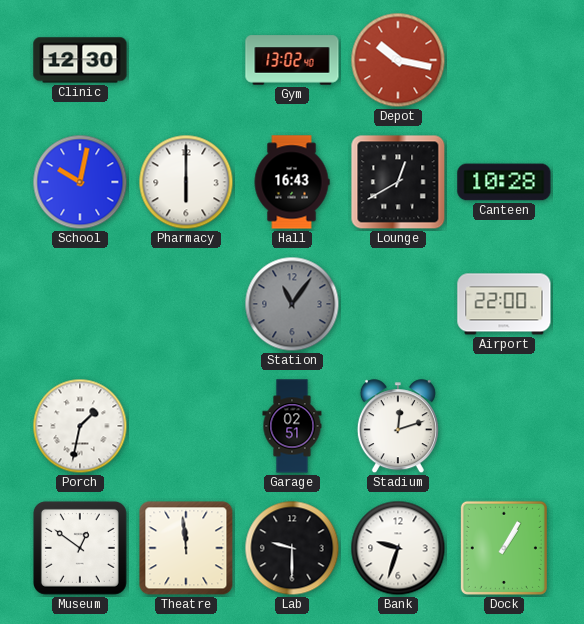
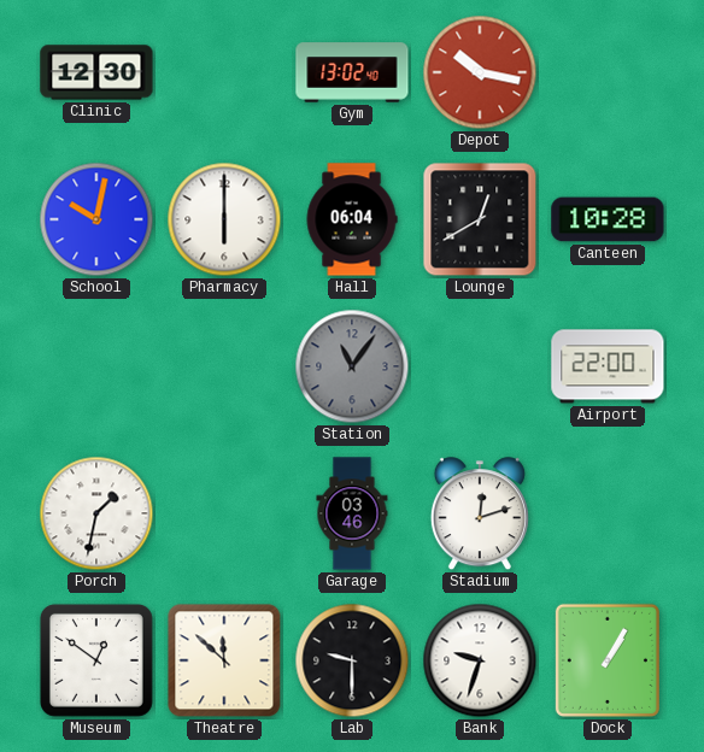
Hall: 16:43 -> 06:04
Garage: 02:51 -> 03:46
Theatre: 11:59 -> 11:52
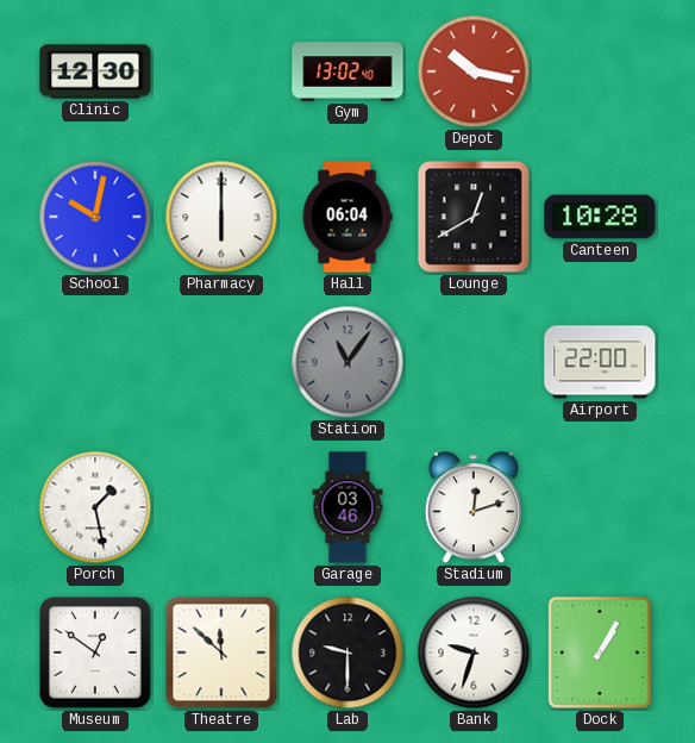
Porch: 1:32 -> 1:28
